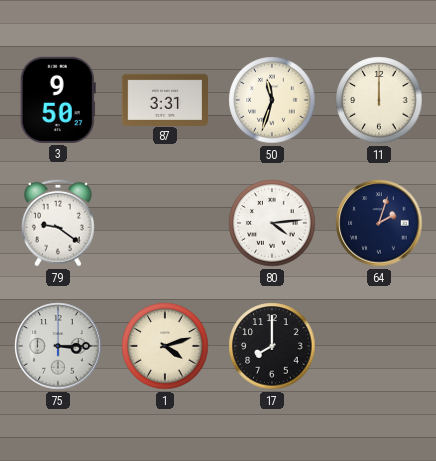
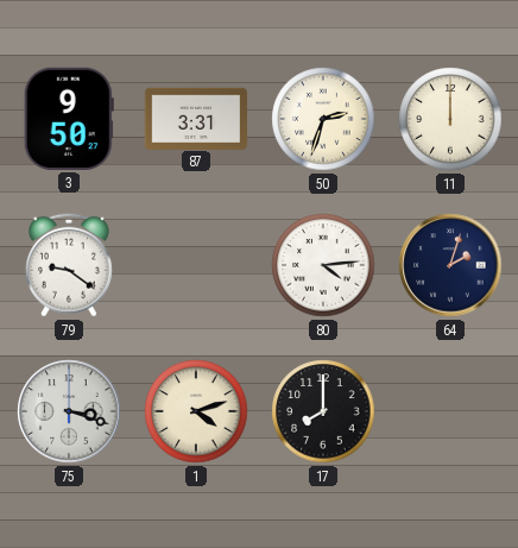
50: 11:33 -> 2:33
75: 3:15 -> 3:18
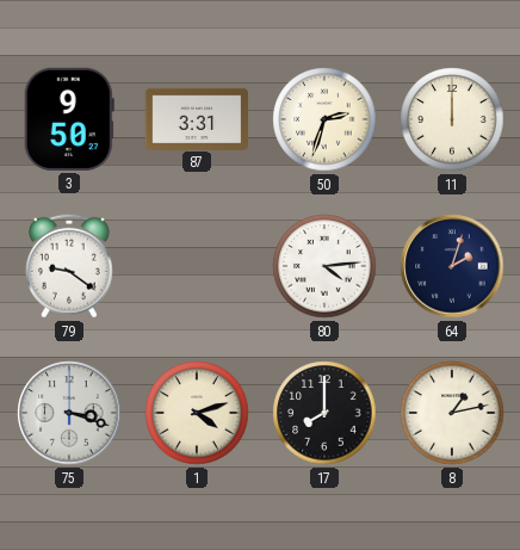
8: none -> 1:13
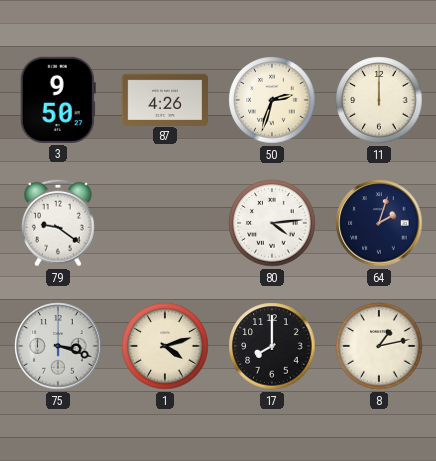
87: 3:31 -> 4:26
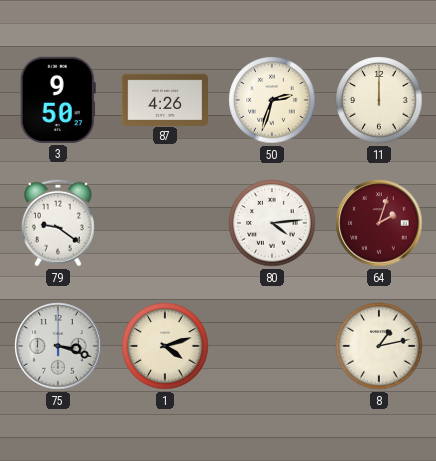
64 dial: navy -> burgundy
17: 8:00 -> none
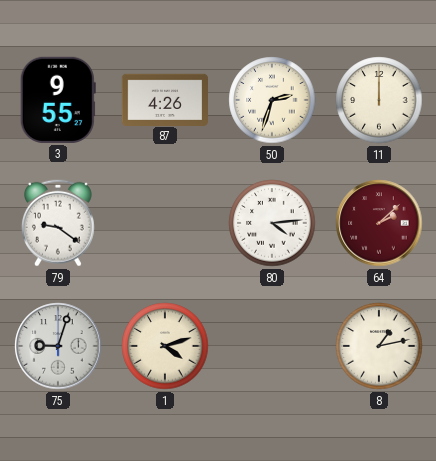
3: 9:50 -> 9:55
64: 2:03 -> 2:08
75: 3:18 -> 9:03
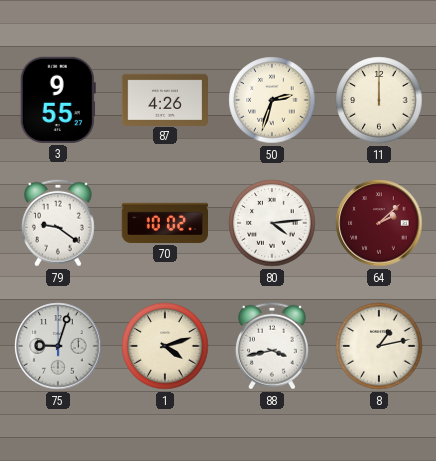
70: none -> 10:02
88: none -> 3:43
